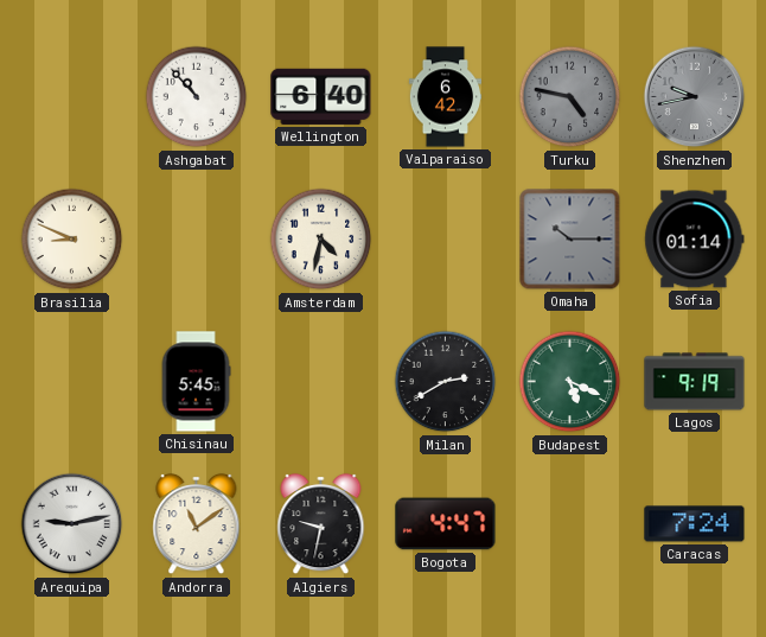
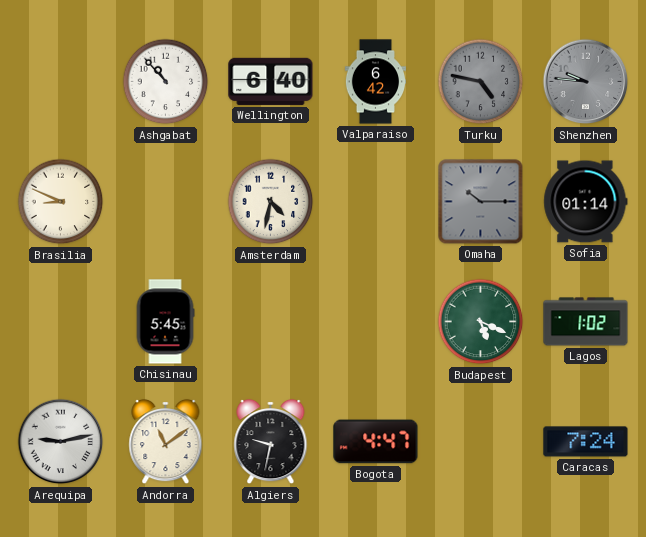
Shenzhen: 9:43 -> 9:46
Milan: 2:40 -> none
Lagos: 9:19 -> 1:02
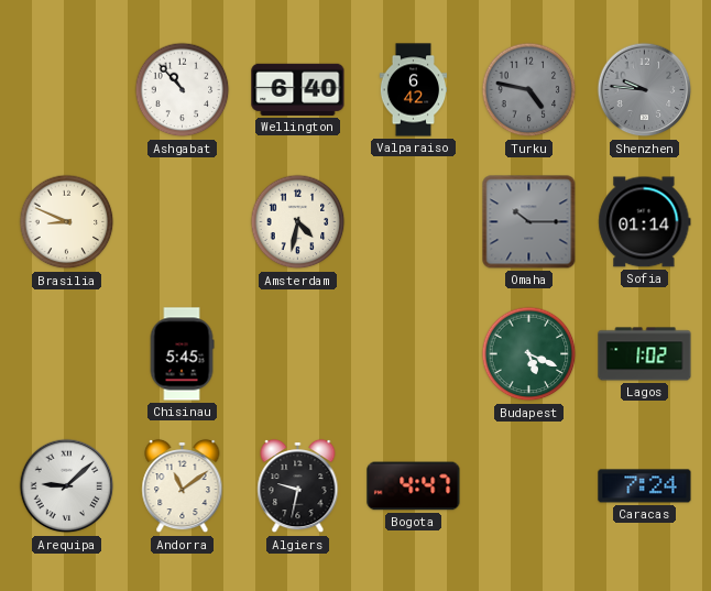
Arequipa: 9:13 -> 9:08
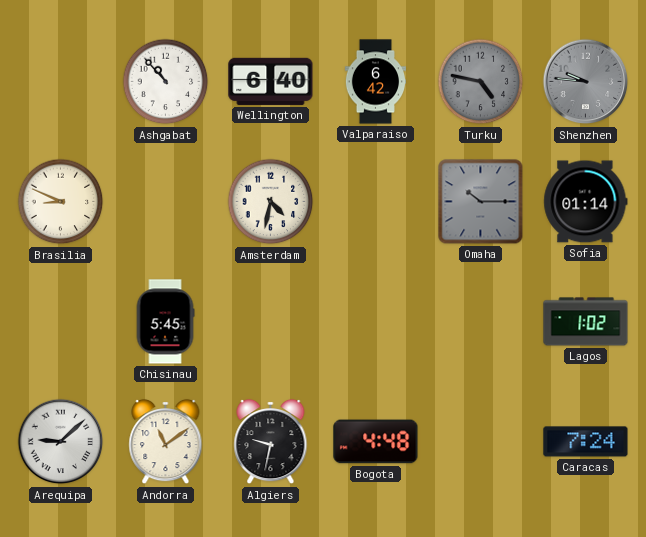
Budapest: 5:19 -> none
Bogota: 4:47 -> 4:48
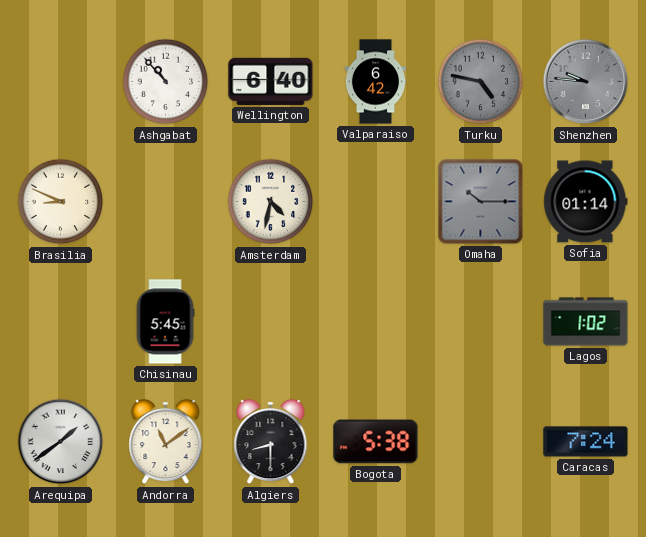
Arequipa: 9:08 -> 1:39
Algiers: 9:32 -> 8:30
Bogota: 4:48 -> 5:38
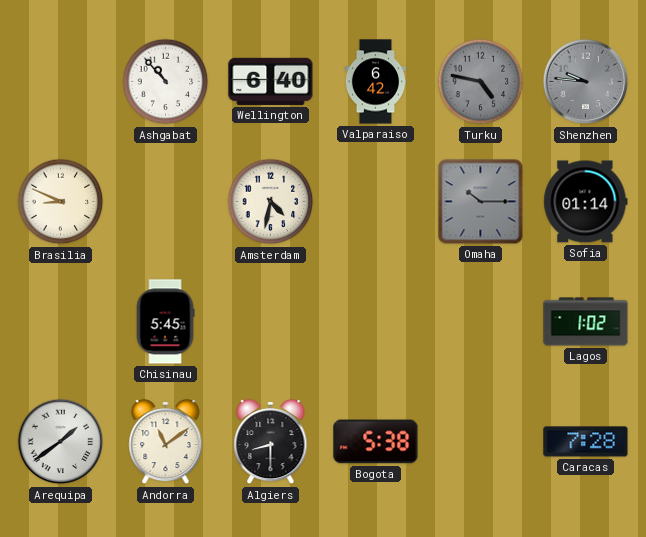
Caracas: 7:24 -> 7:28
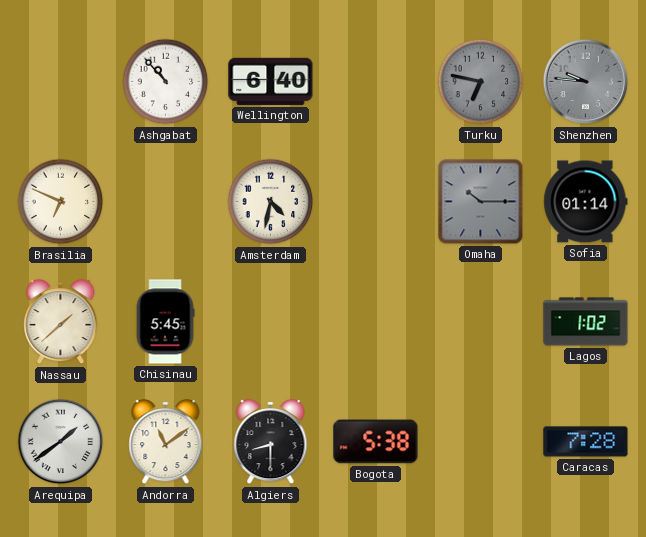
Valparaiso: 6:42 -> none
Turku: 4:47 -> 6:47
Brasilia: 8:49 -> 6:49
Nassau: none -> 1:38
